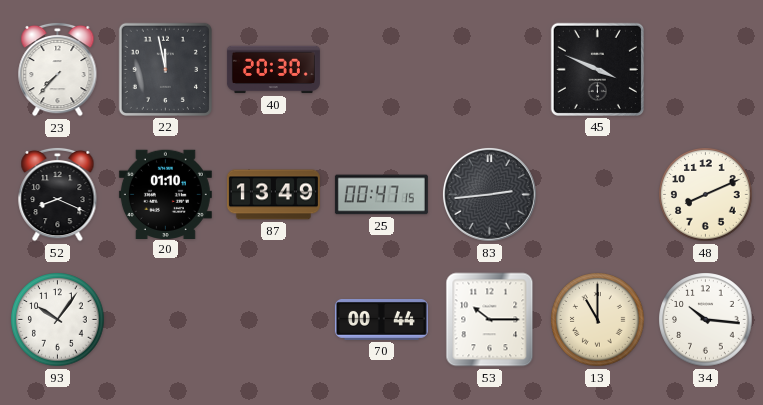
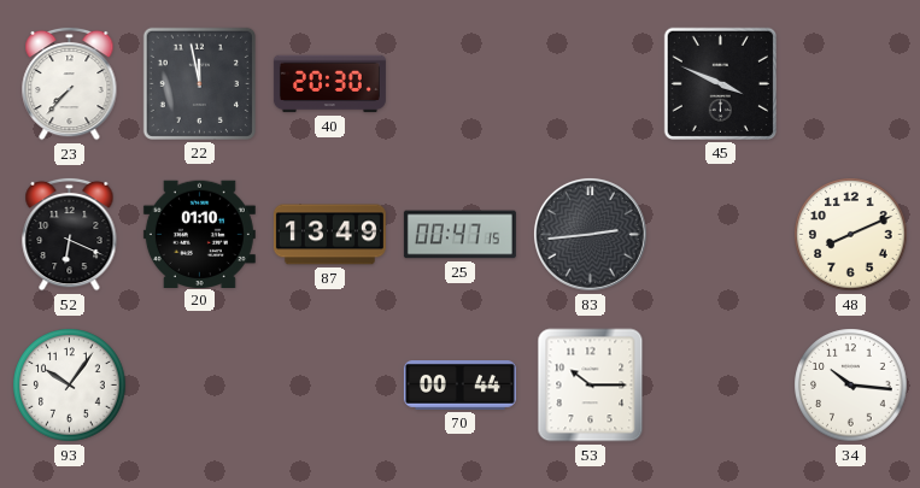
52: 8:19 -> 6:19
13: 11:00 -> none
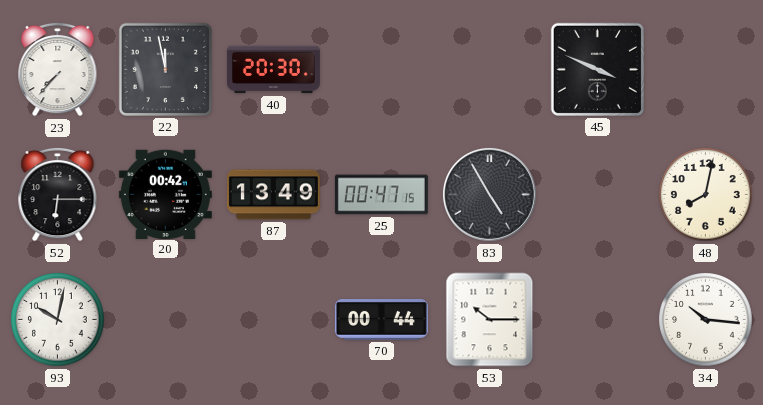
52: 6:19 -> 6:15
20: 01:10 -> 00:42
83: 2:44 -> 4:55
48: 8:11 -> 8:02
93: 10:06 -> 10:02
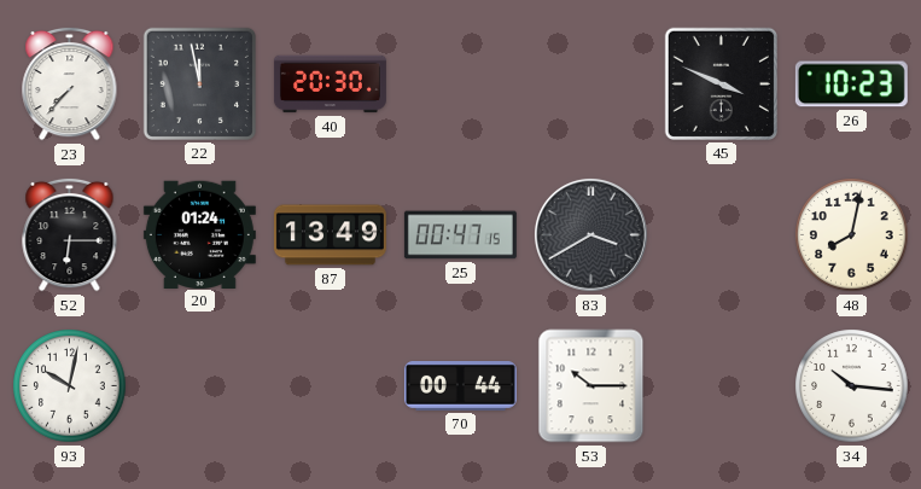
26: none -> 10:23
20: 00:42 -> 01:24
83: 4:55 -> 3:40
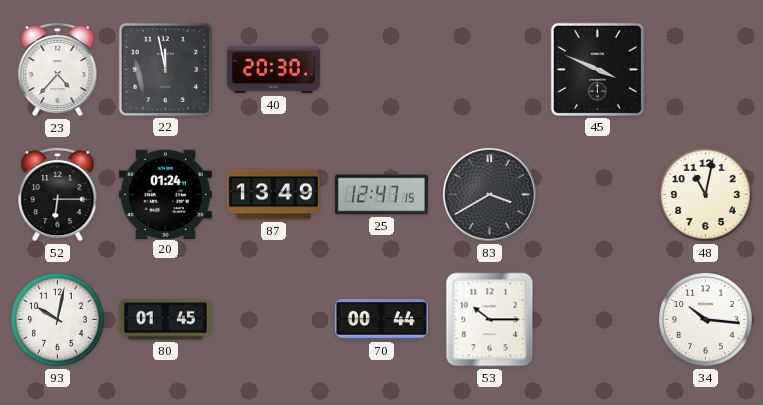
23: 7:37 -> 4:37
26: 10:23 -> none
25: 00:47 -> 12:47
48: 8:02 -> 11:02
80: none -> 01:45
